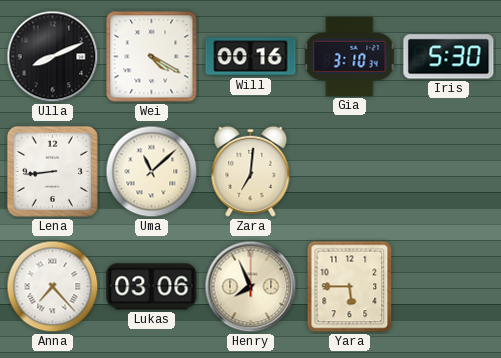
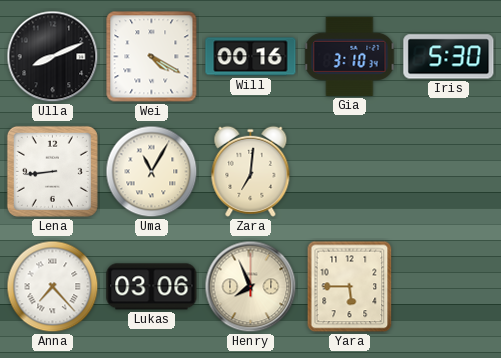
Uma: 11:08 -> 11:05
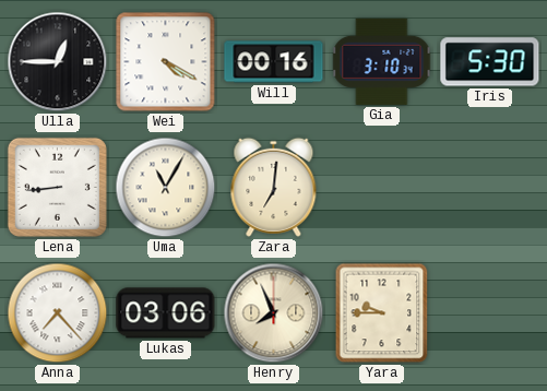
Ulla: 8:11 -> 12:45
Yara: 5:45 -> 9:45
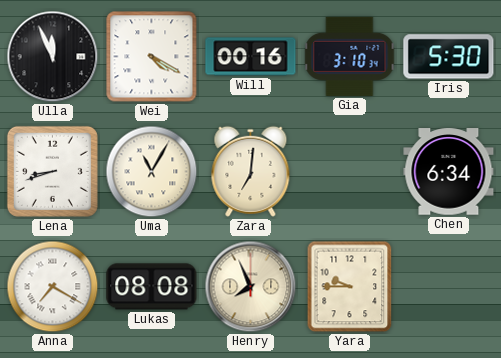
Ulla: 12:45 -> 11:56
Lena: 8:44 -> 8:42
Chen: none -> 6:34
Anna: 7:23 -> 7:20
Lukas: 03:06 -> 08:08
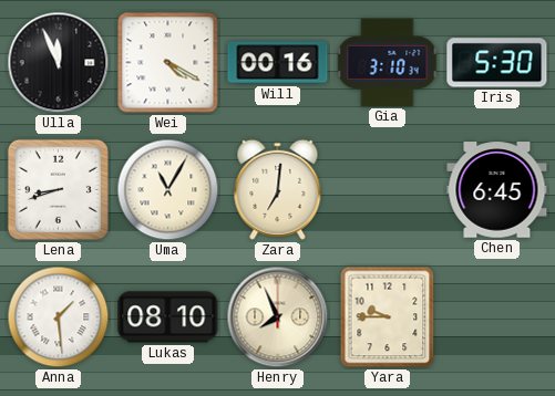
Chen: 6:34 -> 6:45
Anna: 7:20 -> 1:29
Lukas: 08:08 -> 08:10
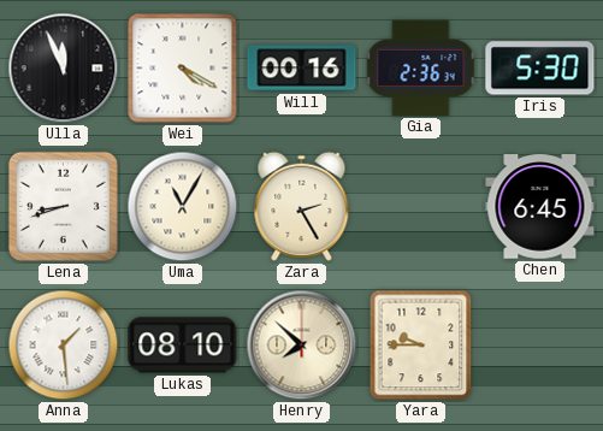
Gia: 3:10 -> 2:36
Zara: 7:01 -> 2:25
Henry: 7:56 -> 7:52
